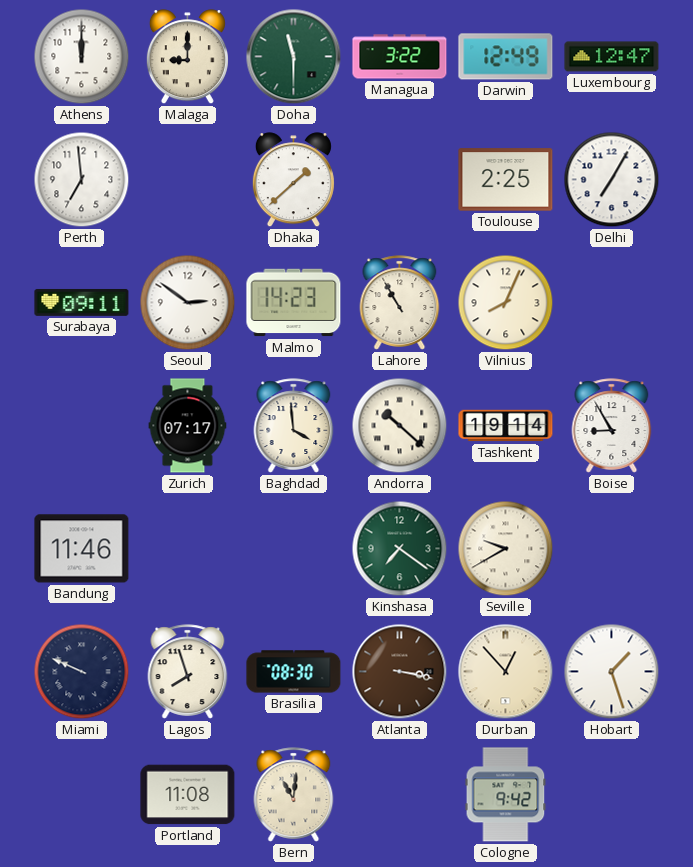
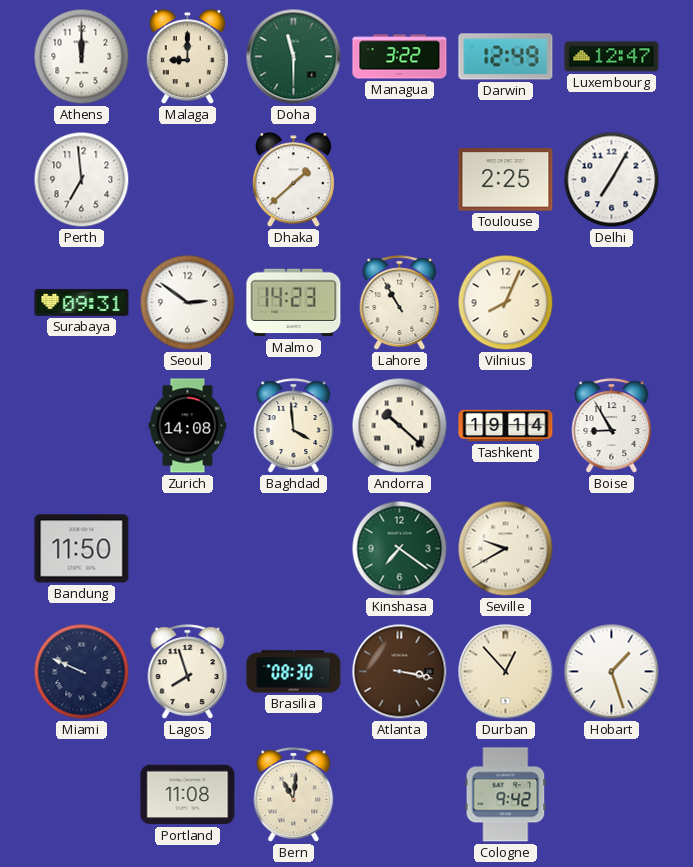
Surabaya: 09:11 -> 09:31
Zurich: 07:17 -> 14:08
Bandung: 11:46 -> 11:50
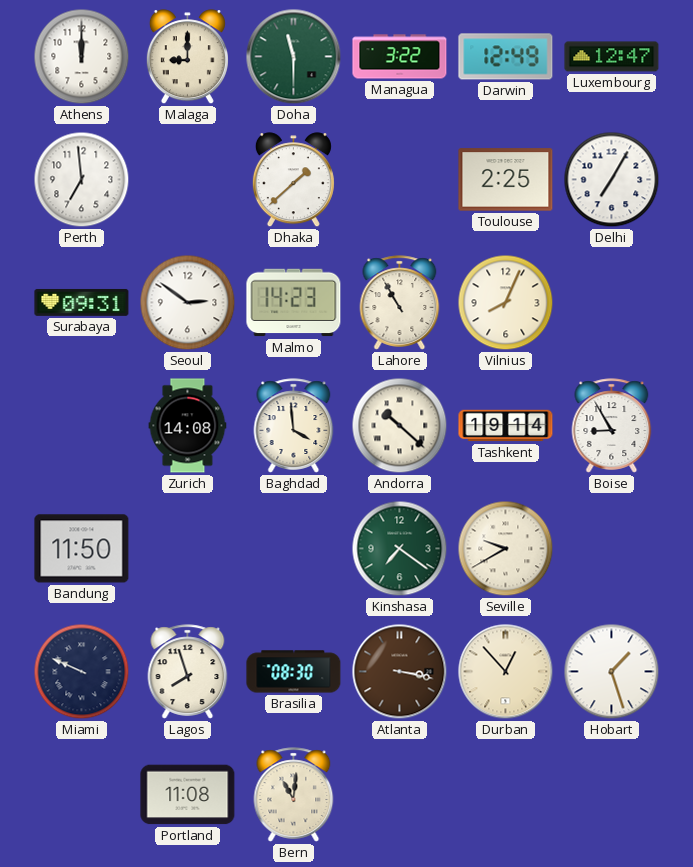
Cologne: 9:42 -> none
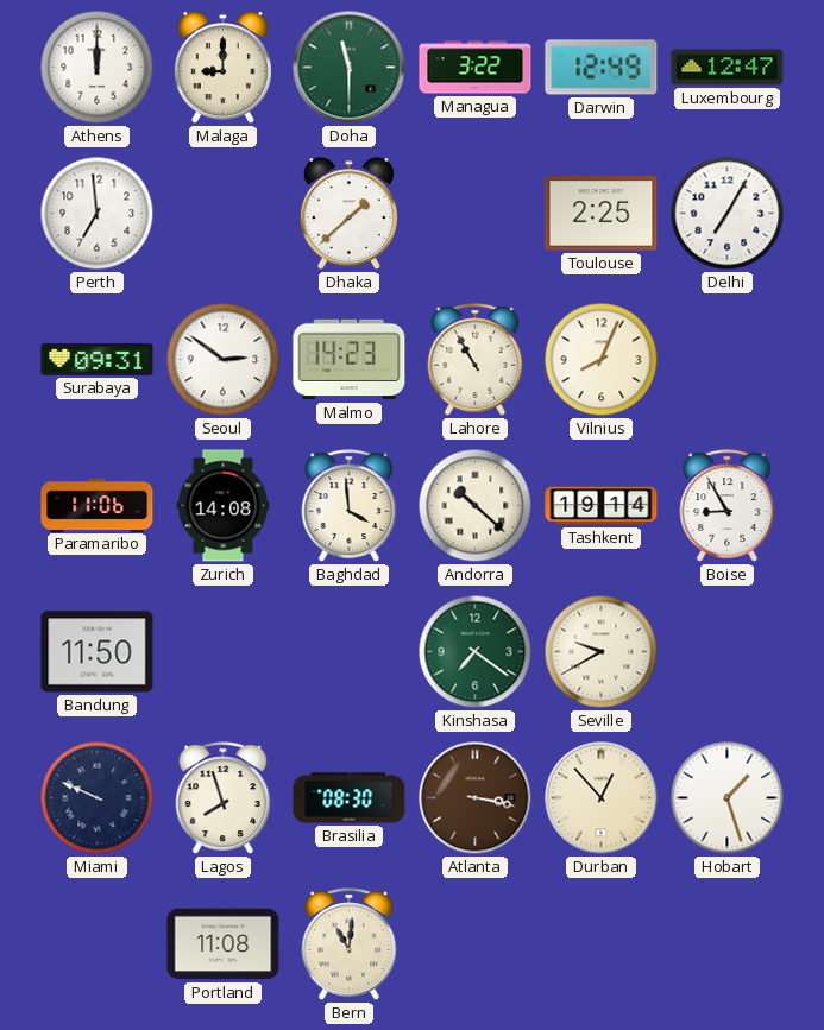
Paramaribo: none -> 11:06
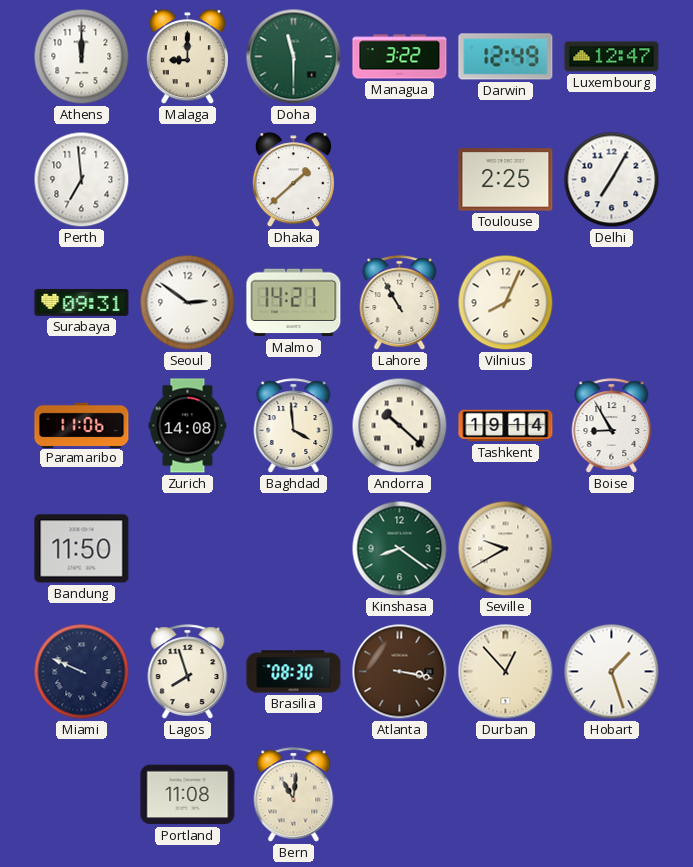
Malmo: 14:23 -> 14:21
Kinshasa: 7:21 -> 8:21
